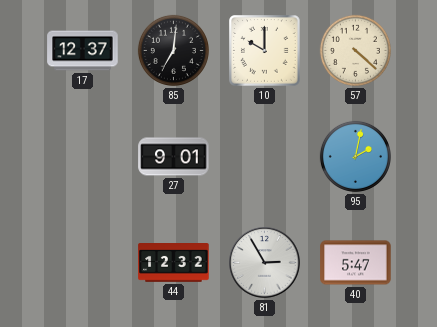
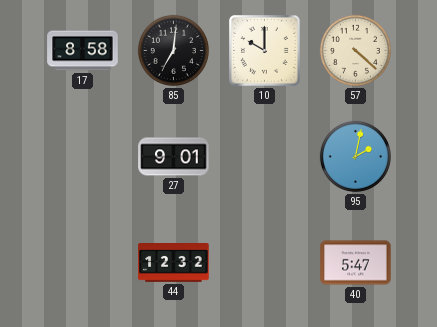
17: 12:37 -> 8:58
81: 2:55 -> none
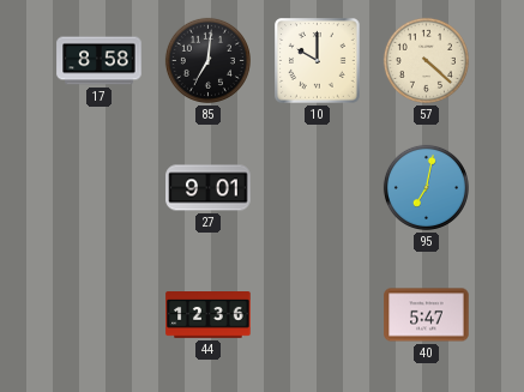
95: 2:02 -> 7:02
44: 12:32 -> 12:36
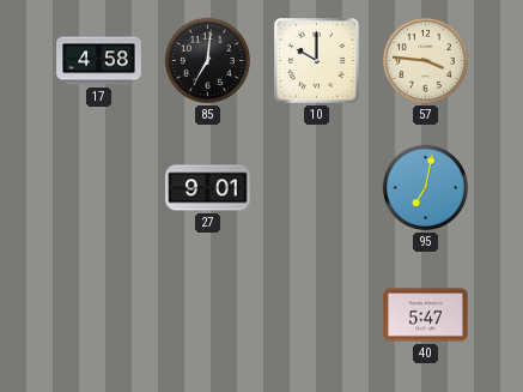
17: 8:58 -> 4:58
57: 4:22 -> 3:46
44: 12:36 -> none
